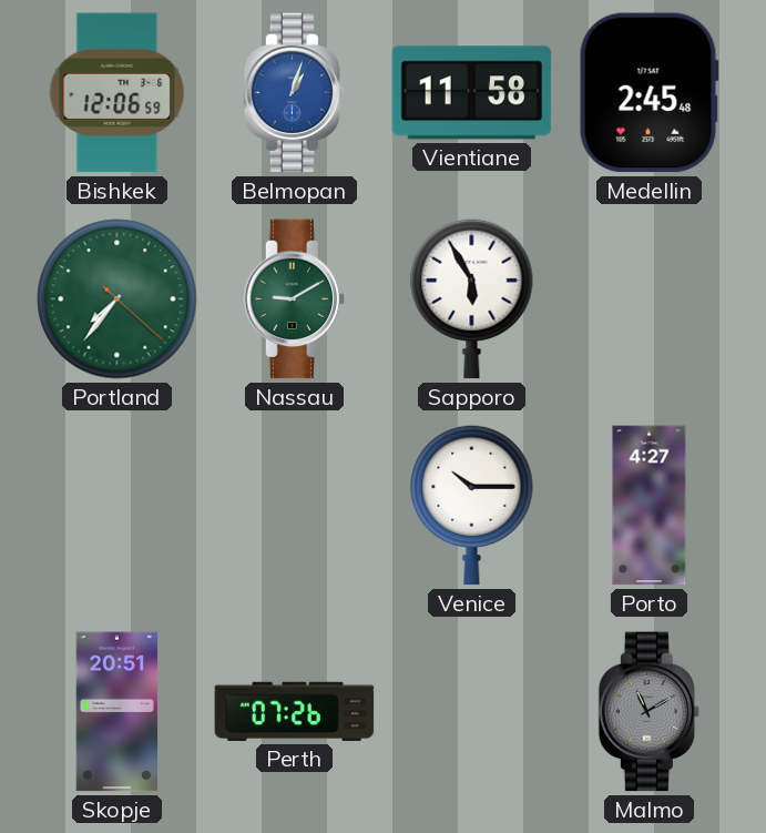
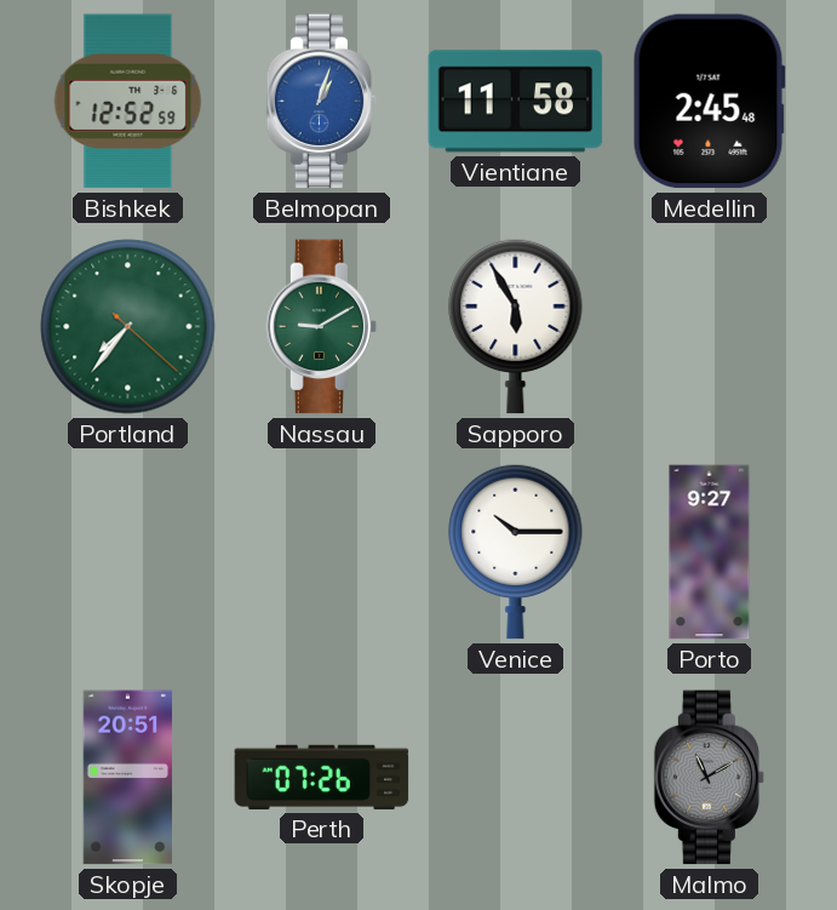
Bishkek: 12:06 -> 12:52
Porto: 4:27 -> 9:27
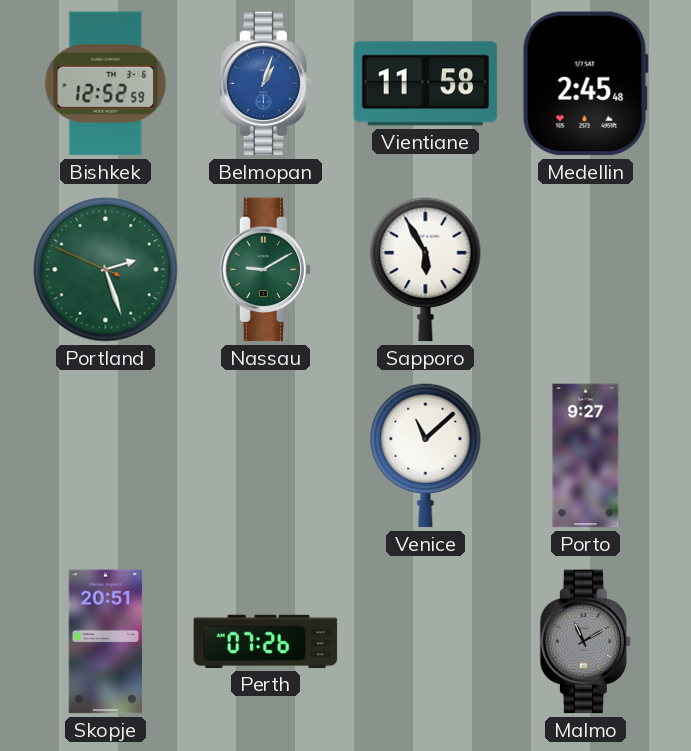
Portland: 7:36 -> 2:26
Venice: 10:15 -> 11:08
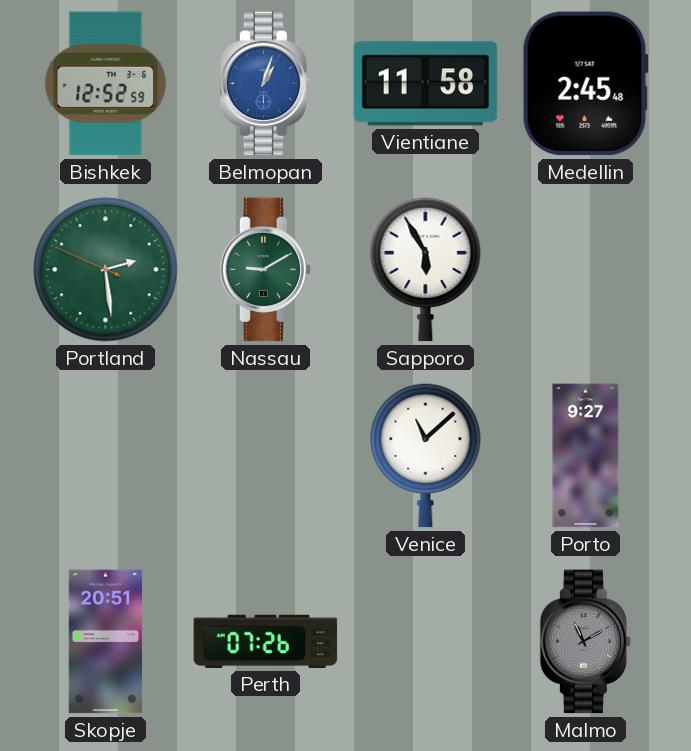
Portland: 2:26 -> 2:28
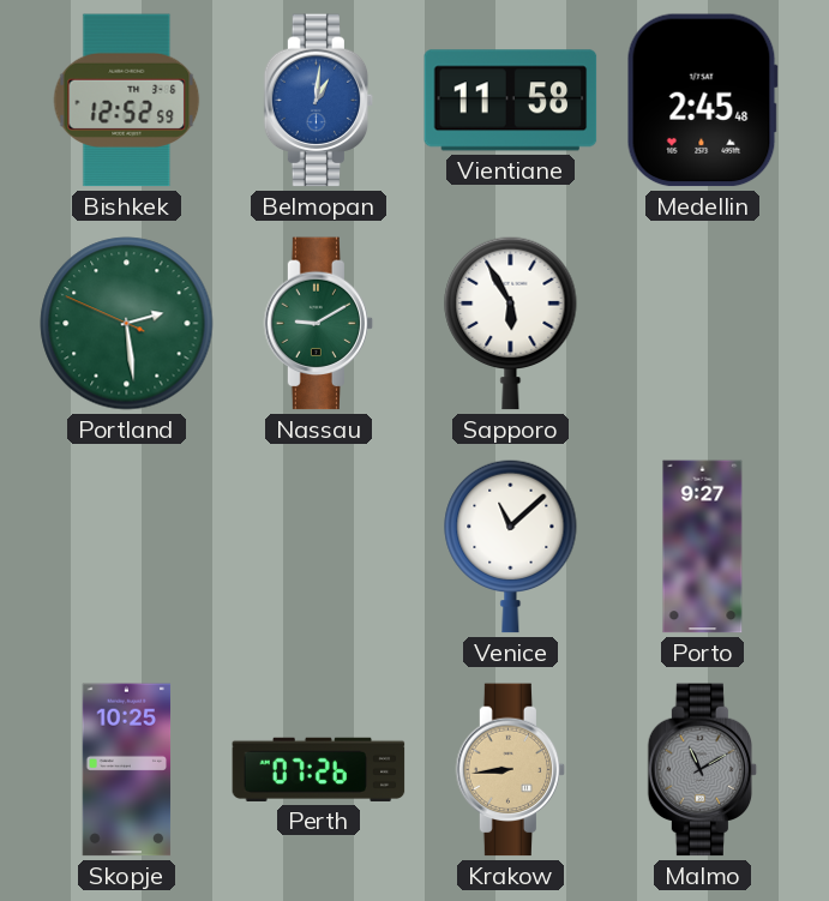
Belmopan: 1:03 -> 1:01
Skopje: 20:51 -> 10:25
Krakow: none -> 8:44
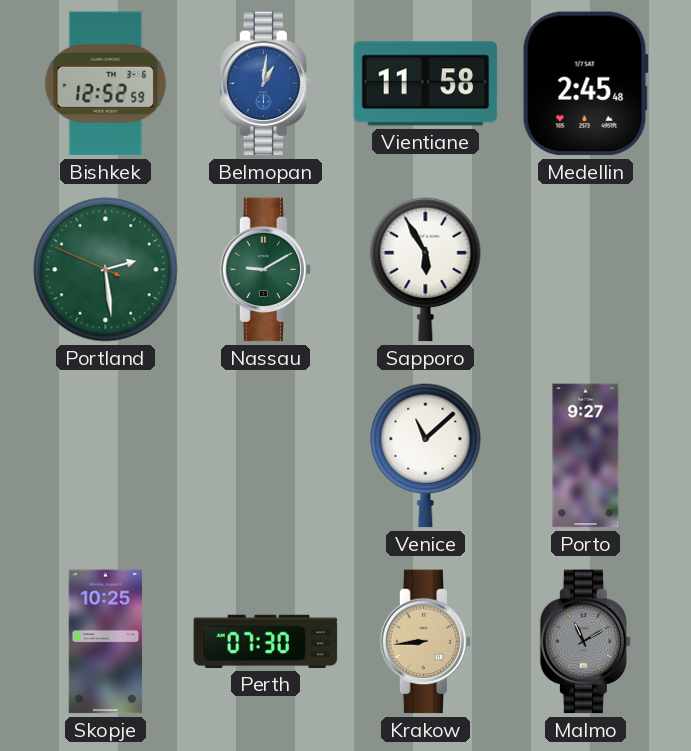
Perth: 07:26 -> 07:30
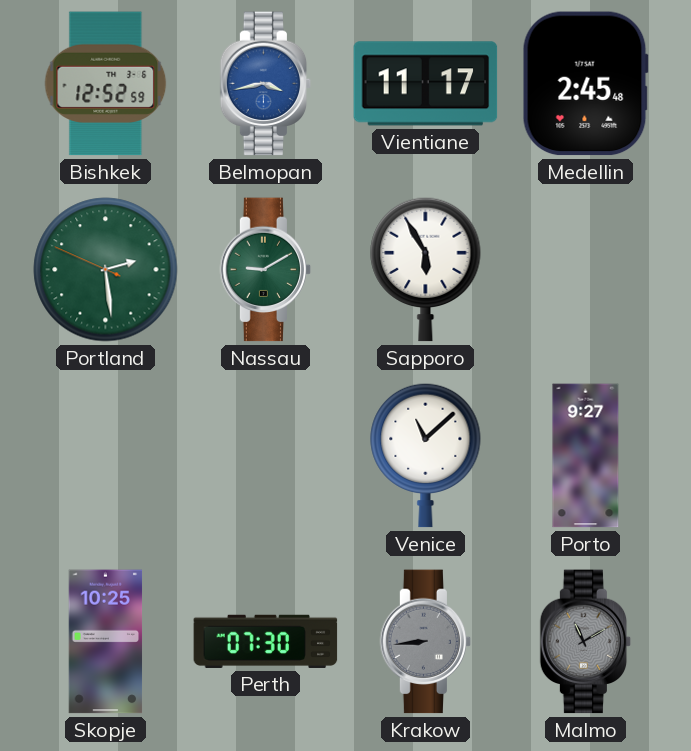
Belmopan: 1:01 -> 3:43
Vientiane: 11:58 -> 11:17
Krakow dial: champagne -> grey
